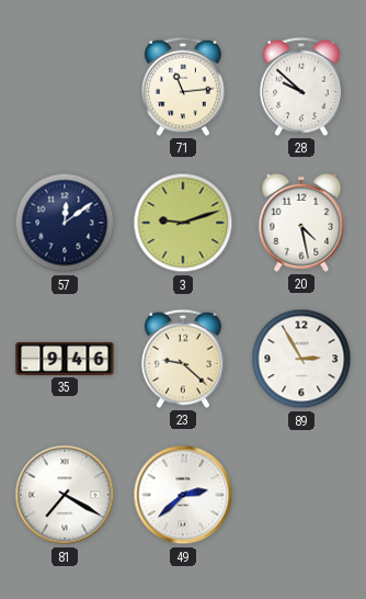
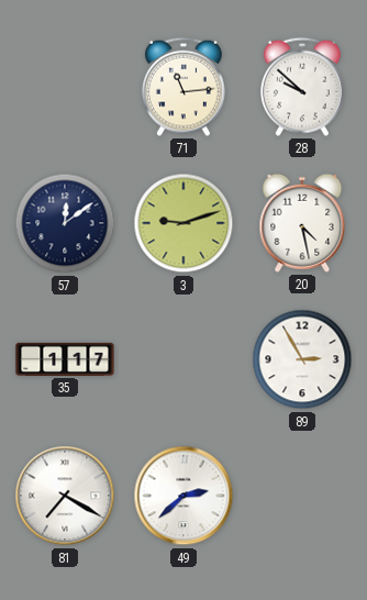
35: 9:46 -> 1:17
23: 9:22 -> none
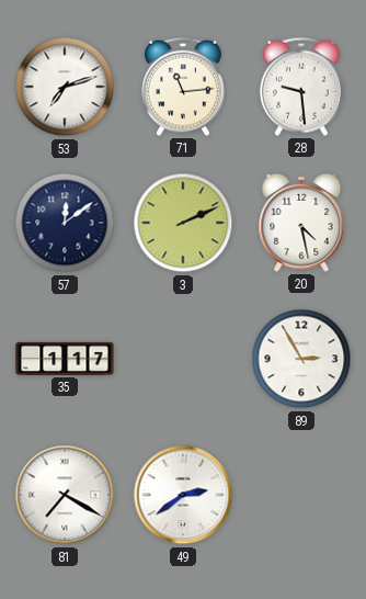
53: none -> 7:12
28: 9:52 -> 9:29
3: 9:12 -> 2:11
49: 2:38 -> 2:39
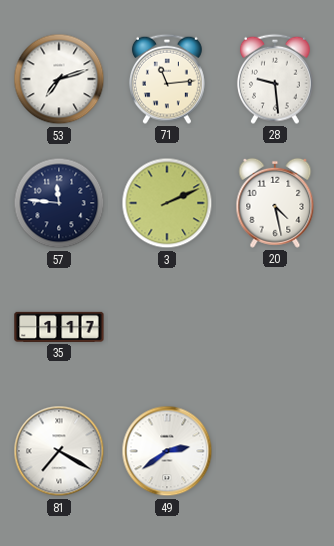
57: 12:09 -> 11:46
89: 2:55 -> none
